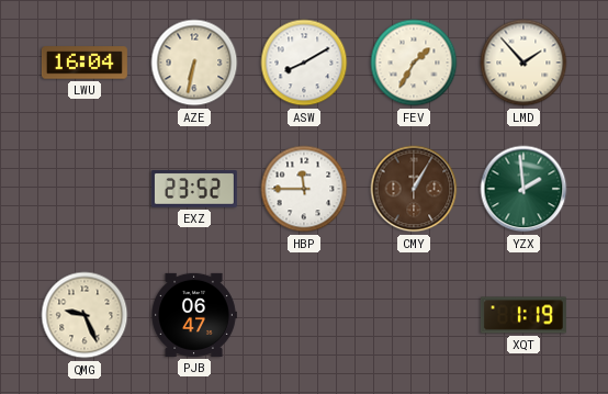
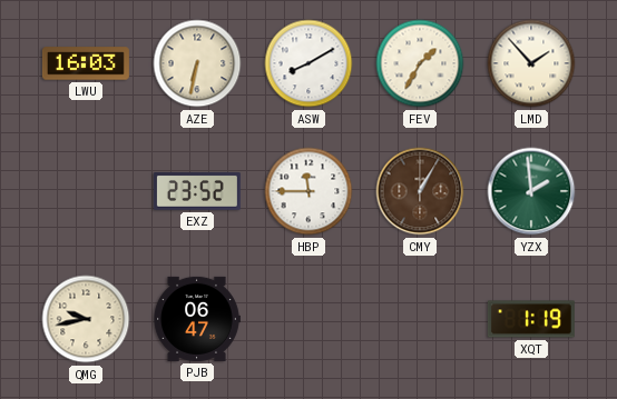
LWU: 16:04 -> 16:03
QMG: 9:26 -> 9:43
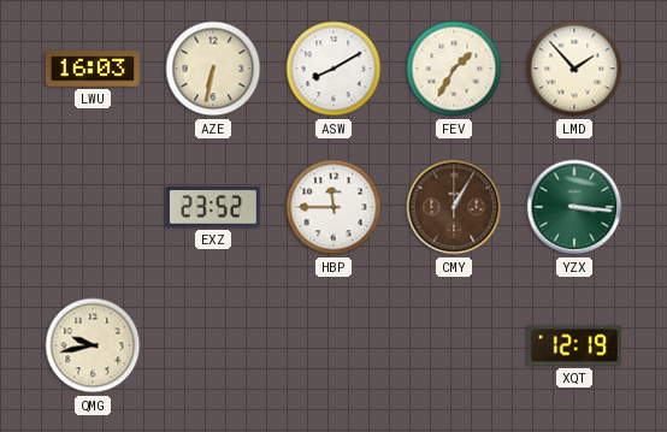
YZX: 1:59 -> 3:16
PJB: 06:47 -> none
XQT: 1:19 -> 12:19
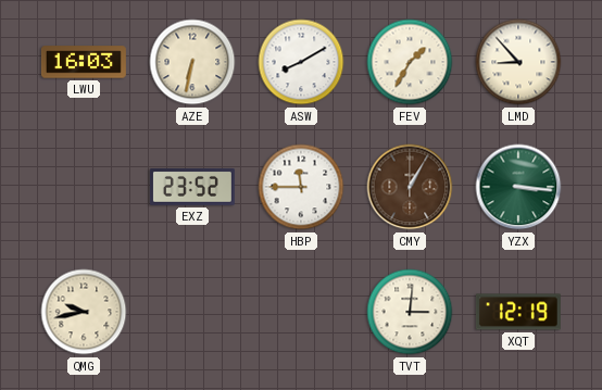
LMD: 1:53 -> 8:53
TVT: none -> 3:01
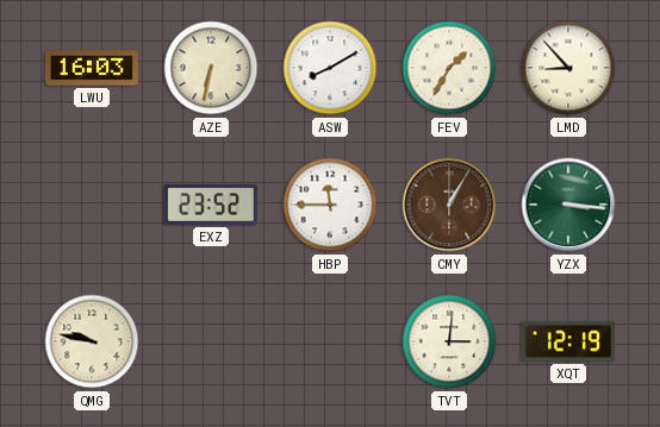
QMG: 9:43 -> 9:47
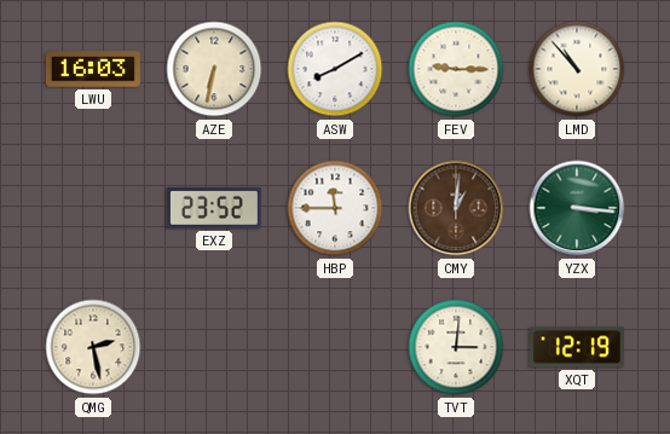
FEV: 1:35 -> 9:15
LMD: 8:53 -> 10:53
CMY: 1:05 -> 1:01
QMG: 9:47 -> 2:28
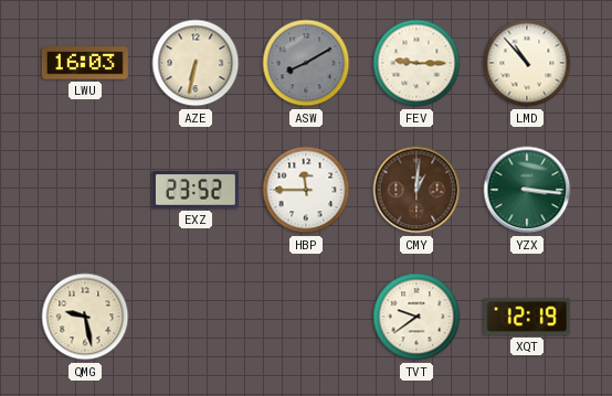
ASW dial: white -> grey
QMG: 2:28 -> 9:28
TVT: 3:01 -> 9:39
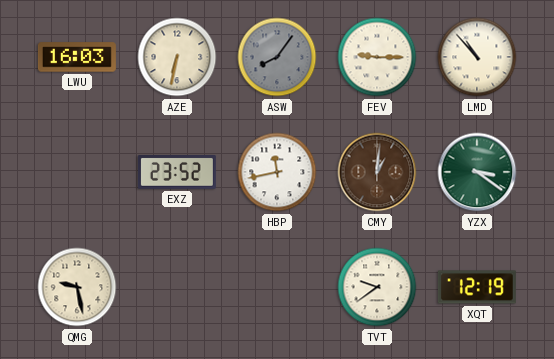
ASW: 8:10 -> 8:06
HBP: 11:45 -> 11:43
YZX: 3:16 -> 3:21
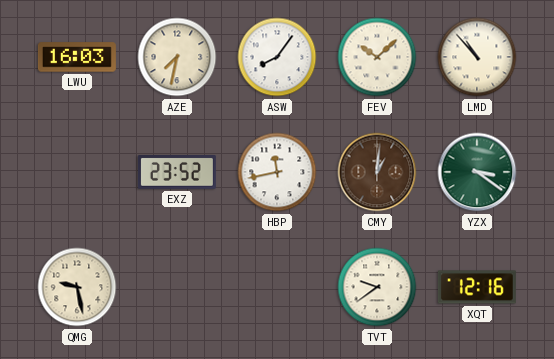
AZE: 6:32 -> 7:32
ASW dial: grey -> white
FEV: 9:15 -> 10:08
XQT: 12:19 -> 12:16
